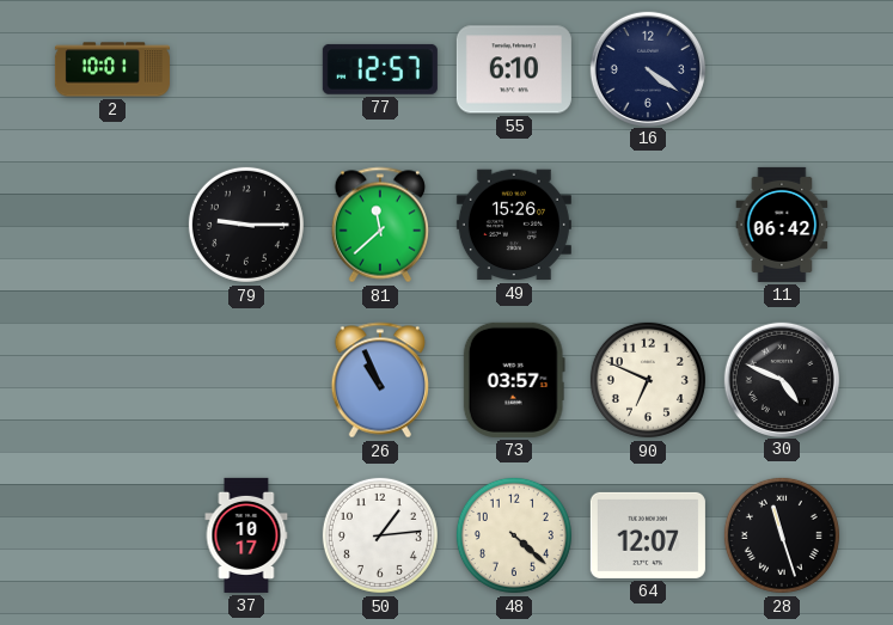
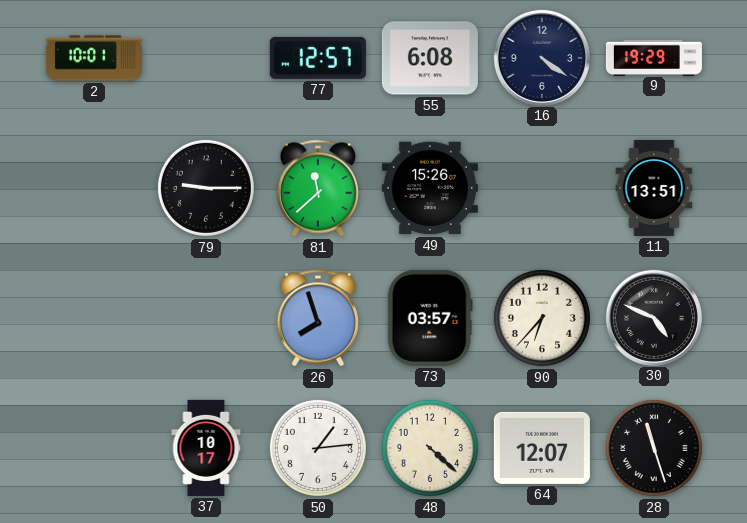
55: 6:10 -> 6:08
9: none -> 19:29
11: 06:42 -> 13:51
26: 10:56 -> 7:57
90: 6:49 -> 6:37
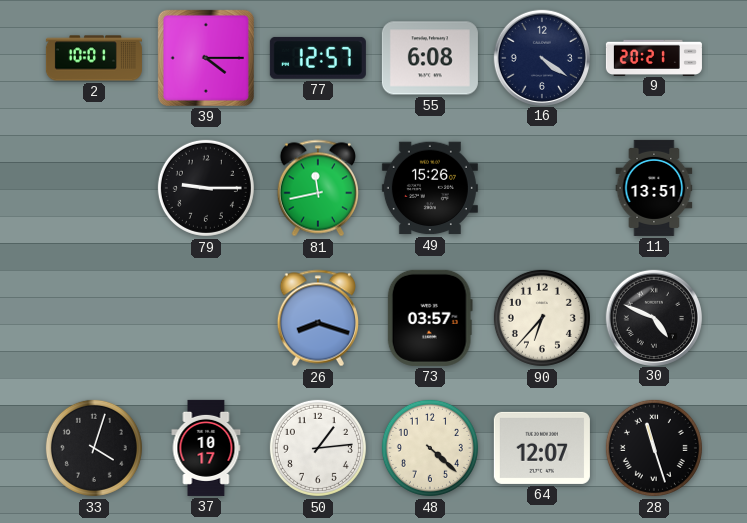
39: none -> 4:15
9: 19:29 -> 20:21
81: 11:38 -> 11:43
26: 7:57 -> 8:18
33: none -> 4:03
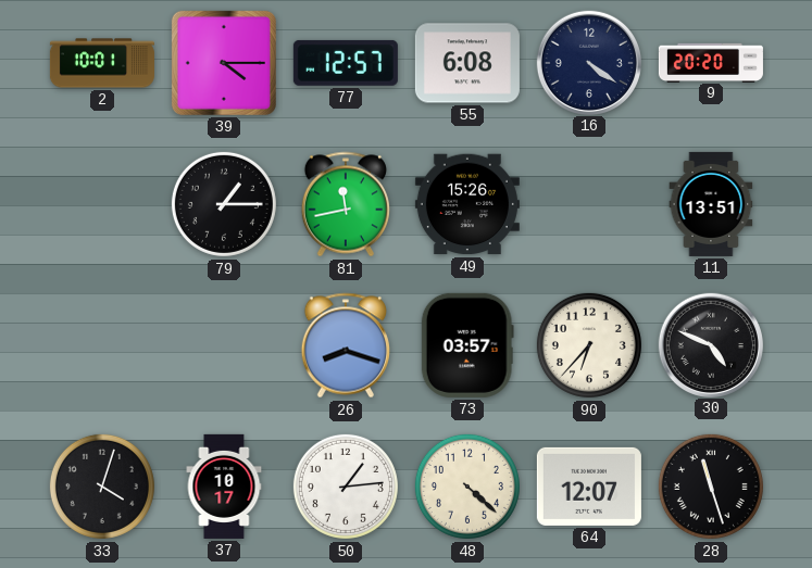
9: 20:21 -> 20:20
79: 9:15 -> 1:15
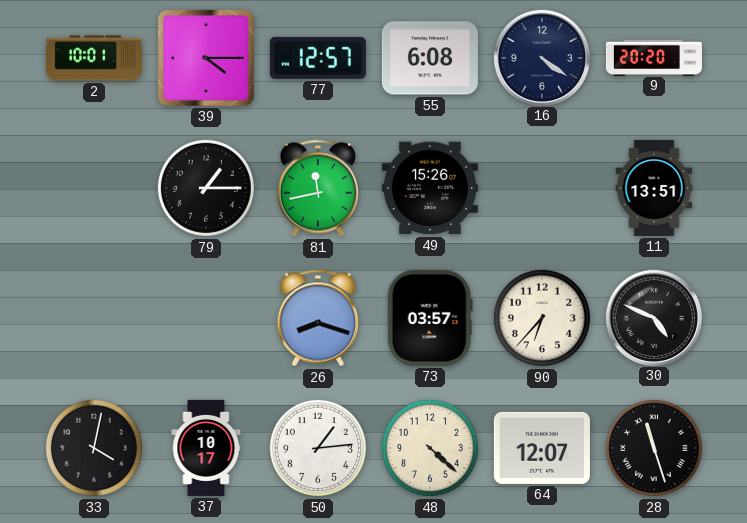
33: 4:03 -> 4:02
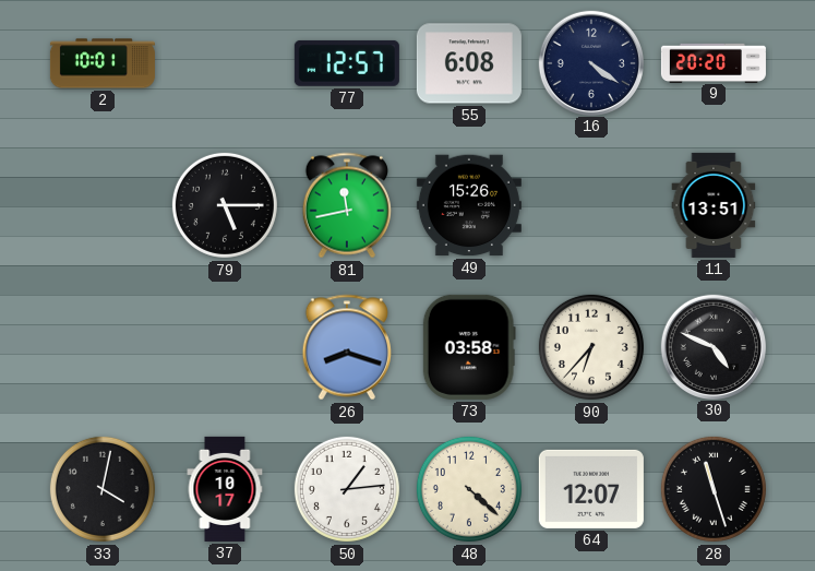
39: 4:15 -> none
79: 1:15 -> 5:15
73: 03:57 -> 03:58
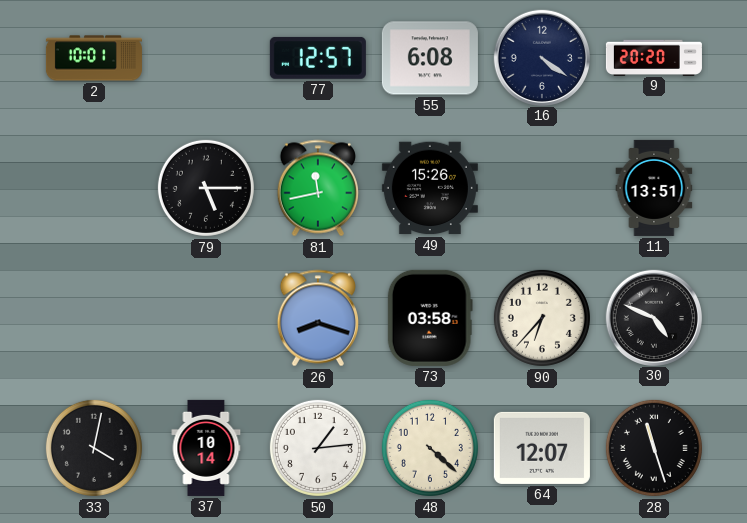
37: 10:17 -> 10:14
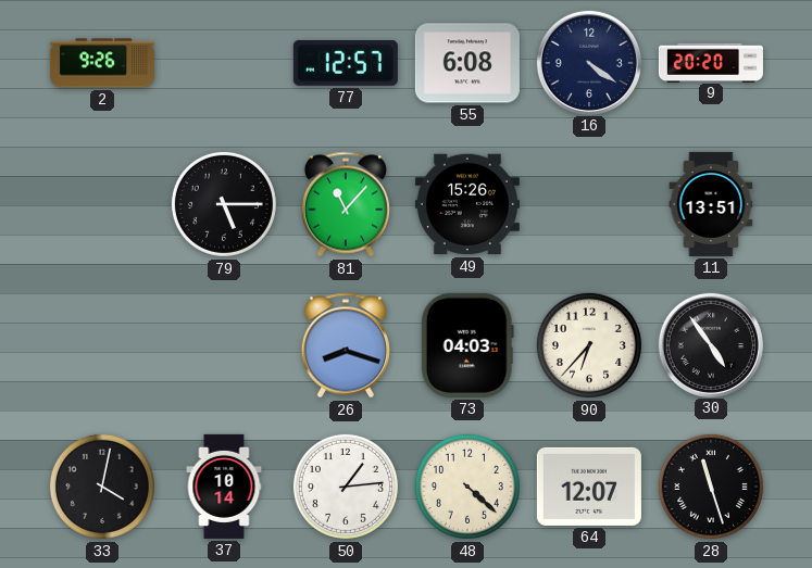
2: 10:01 -> 9:26
81: 11:43 -> 11:07
73: 03:58 -> 04:03
30: 4:49 -> 4:54
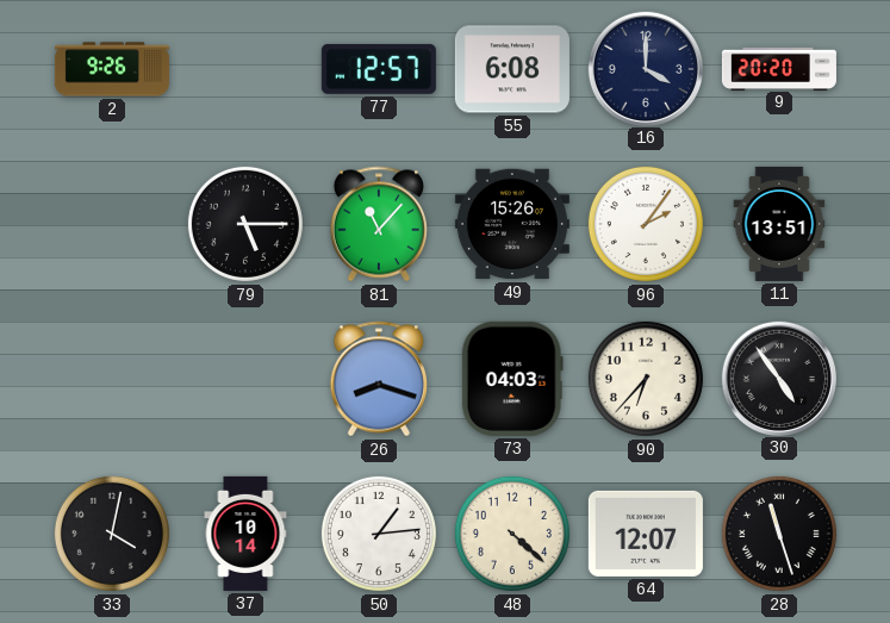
16: 4:21 -> 4:00
96: none -> 2:06
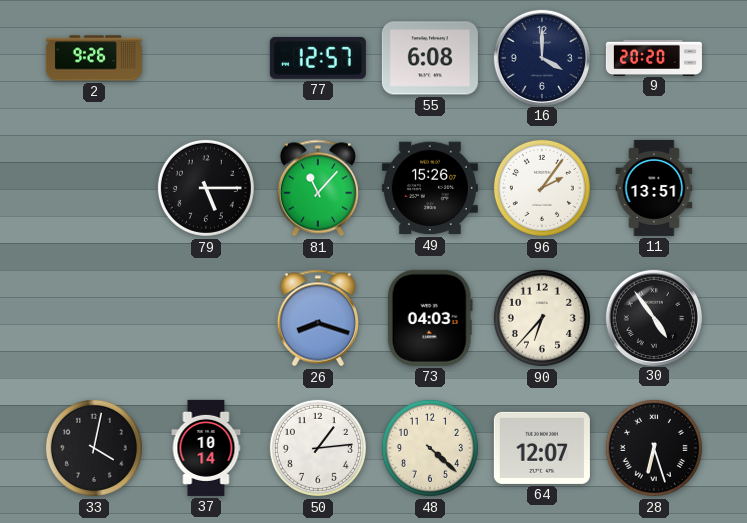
28: 11:27 -> 6:27
